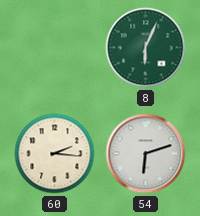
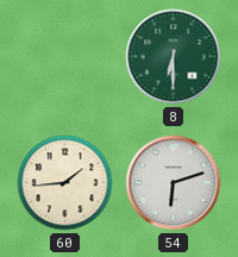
8: 6:04 -> 6:30
60: 2:16 -> 1:44
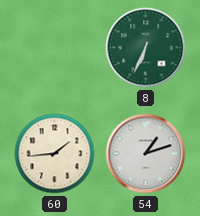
8: 6:30 -> 6:34
54: 6:12 -> 1:12
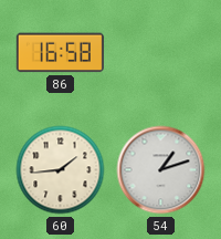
86: none -> 16:58
8: 6:34 -> none
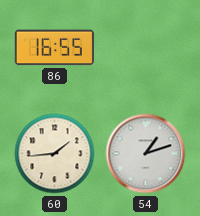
86: 16:58 -> 16:55
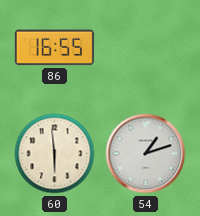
60: 1:44 -> 5:59
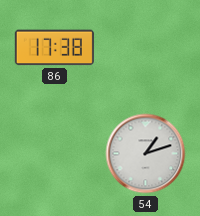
86: 16:55 -> 17:38
60: 5:59 -> none
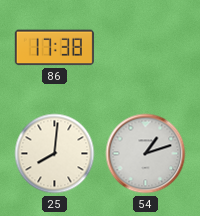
25: none -> 8:01
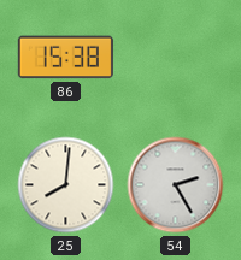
86: 17:38 -> 15:38
54: 1:12 -> 2:25
